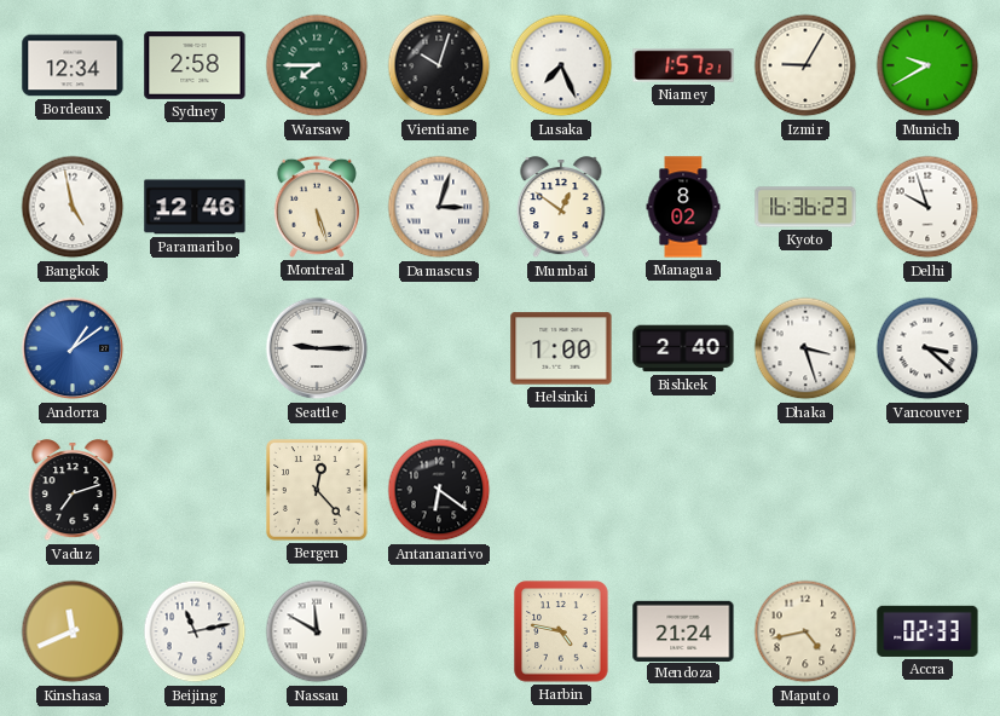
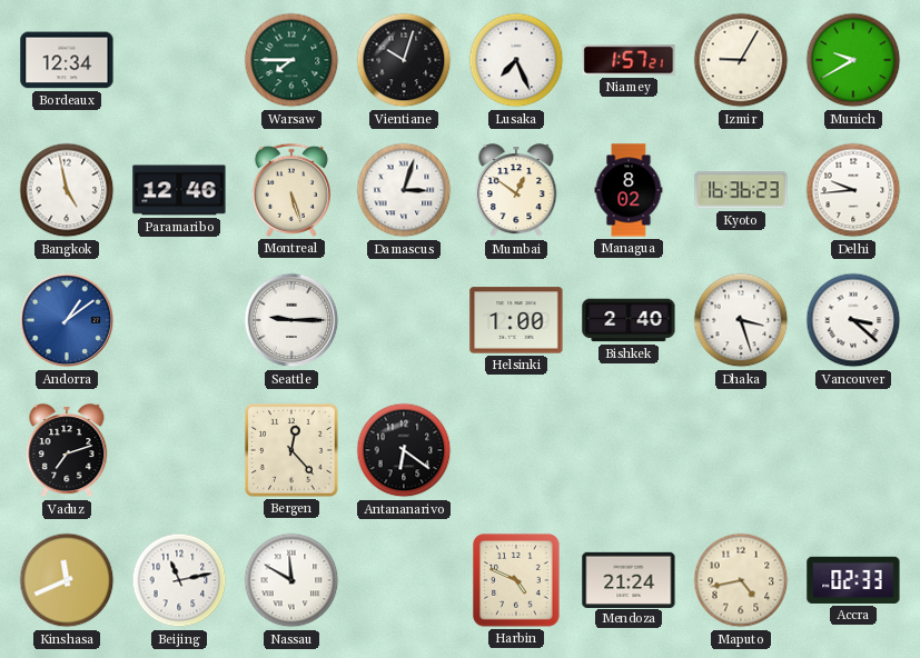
Sydney: 2:58 -> none
Delhi: 9:57 -> 9:44
Harbin: 4:47 -> 4:49
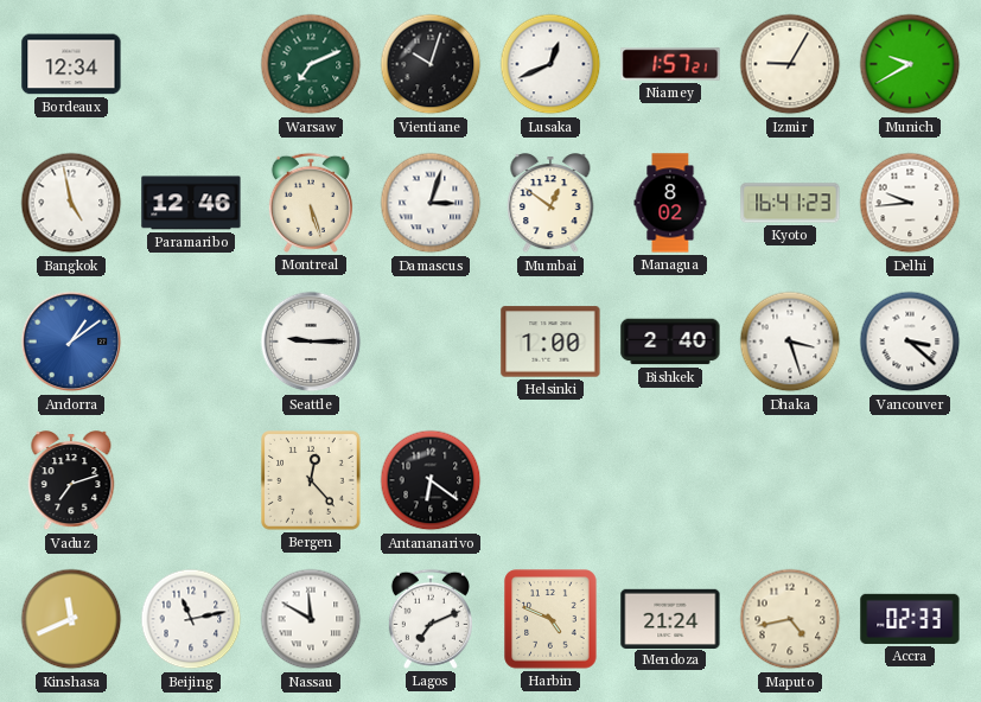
Warsaw: 7:45 -> 7:11
Lusaka: 7:26 -> 12:41
Kyoto: 16:36 -> 16:41
Lagos: none -> 7:11
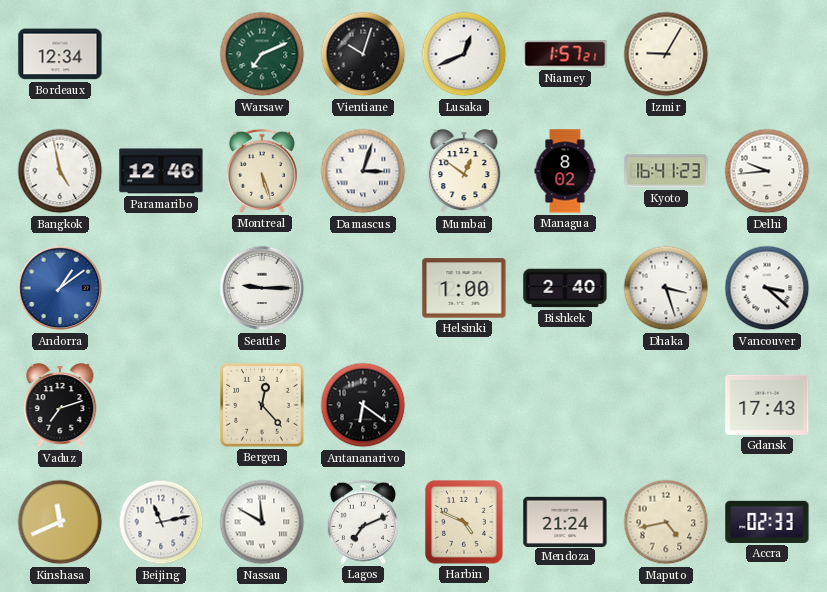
Munich: 9:40 -> none
Gdansk: none -> 17:43
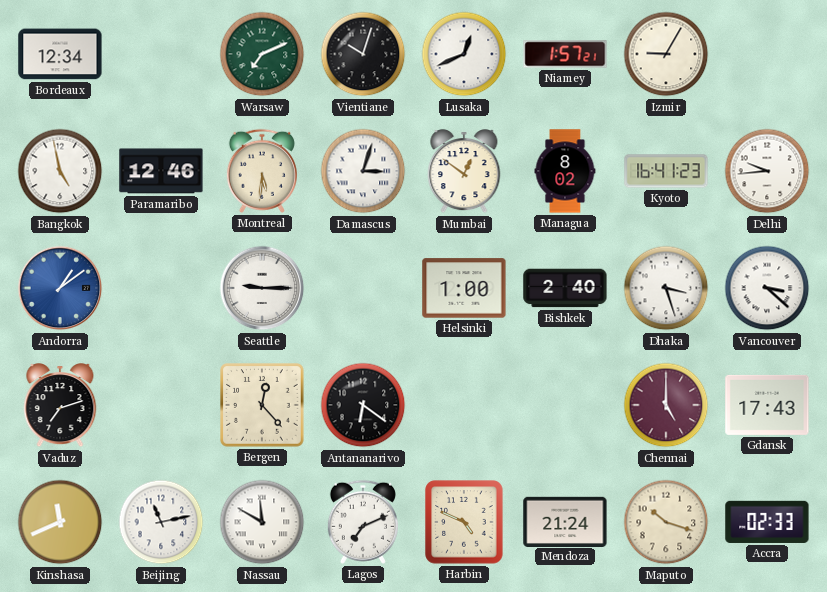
Montreal: 5:27 -> 5:31
Chennai: none -> 5:00
Maputo: 4:43 -> 10:18
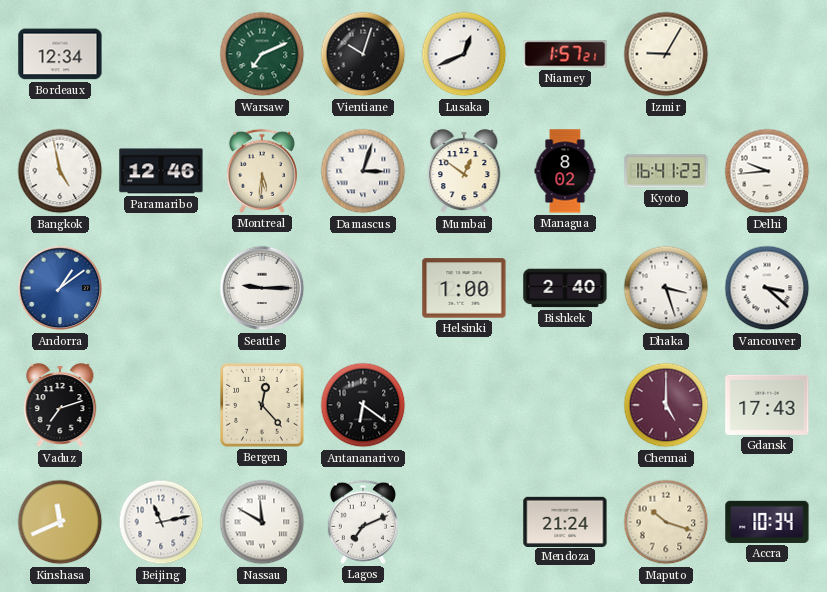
Harbin: 4:49 -> none
Accra: 02:33 -> 10:34
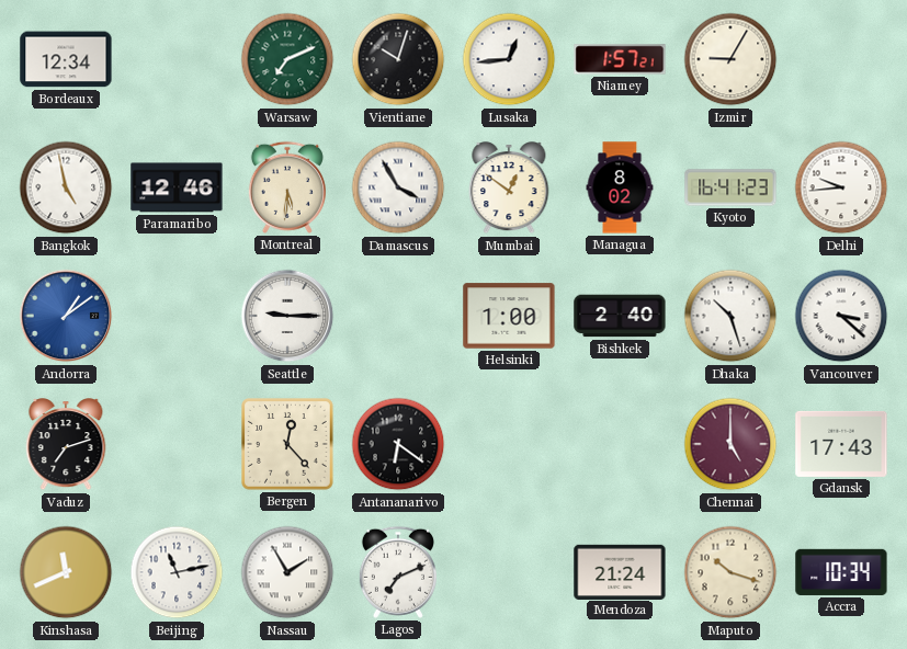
Lusaka: 12:41 -> 12:44
Damascus: 3:03 -> 3:55
Dhaka: 3:27 -> 10:27
Nassau: 11:50 -> 1:55
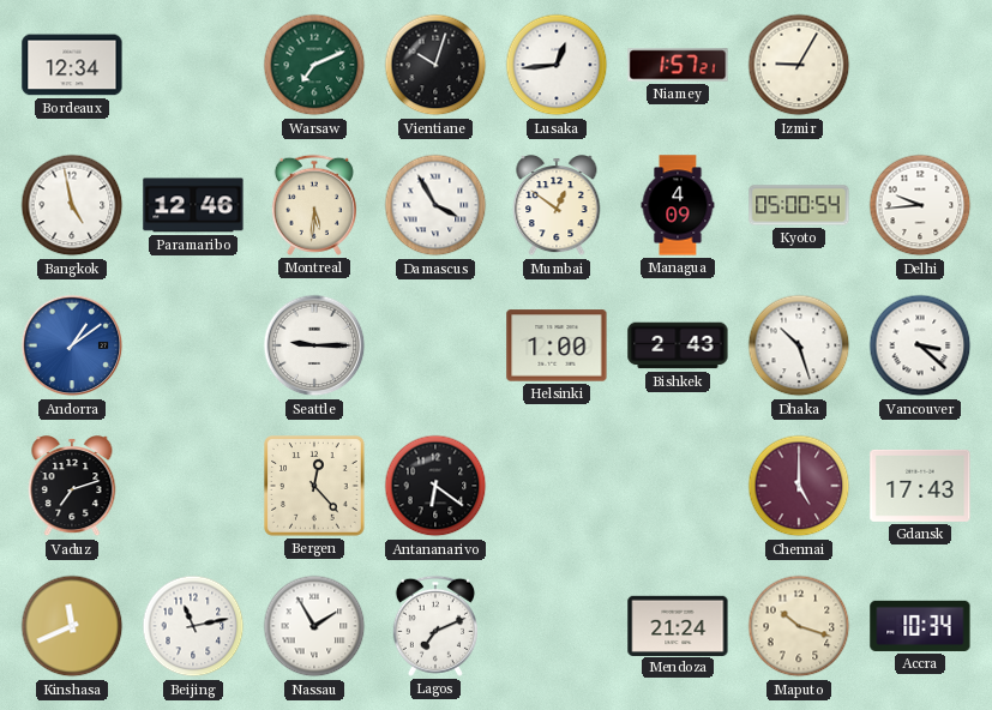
Managua: 8:02 -> 4:09
Kyoto: 16:41 -> 05:00
Bishkek: 2:40 -> 2:43
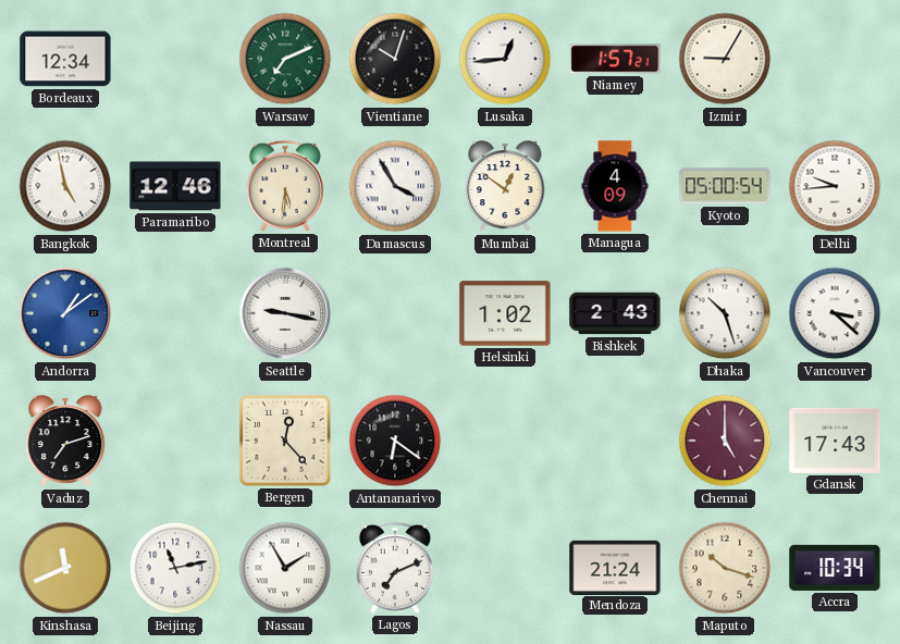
Seattle: 9:15 -> 9:17
Helsinki: 1:00 -> 1:02
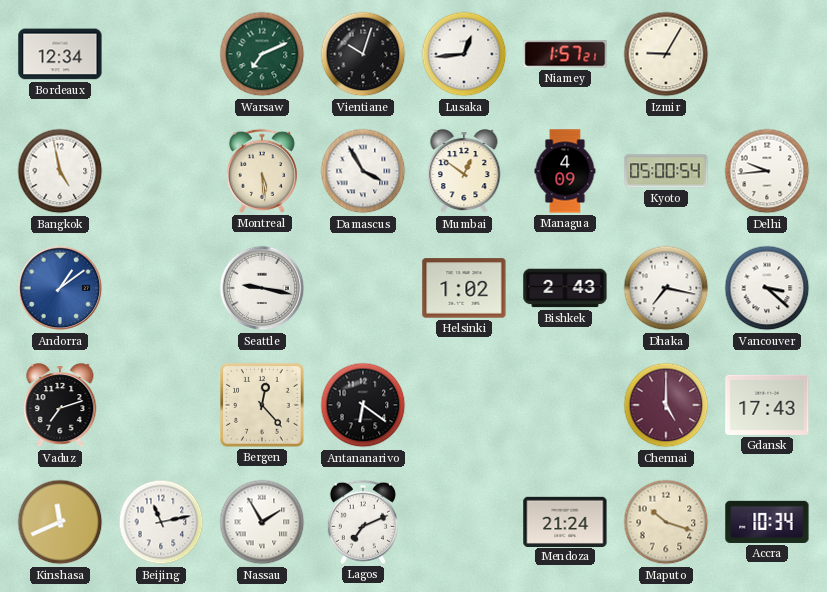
Paramaribo: 12:46 -> none
Montreal: 5:31 -> 5:29
Dhaka: 10:27 -> 7:17
